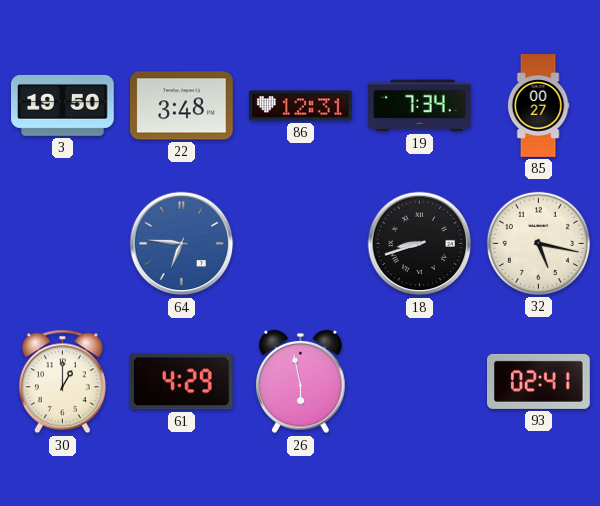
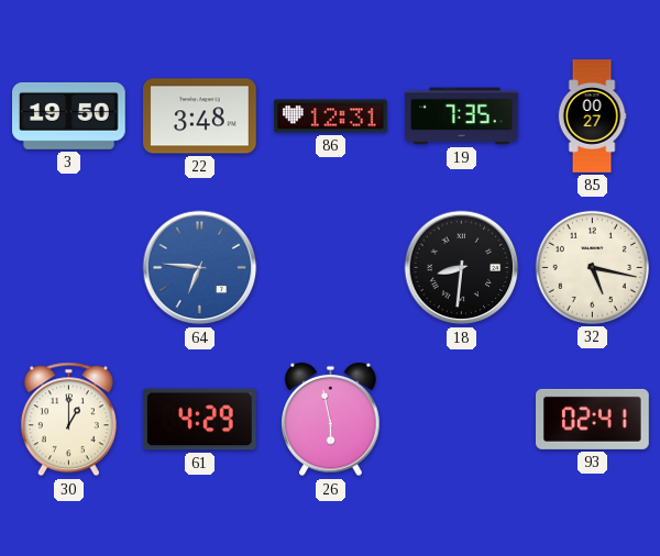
19: 7:34 -> 7:35
18: 8:42 -> 8:31
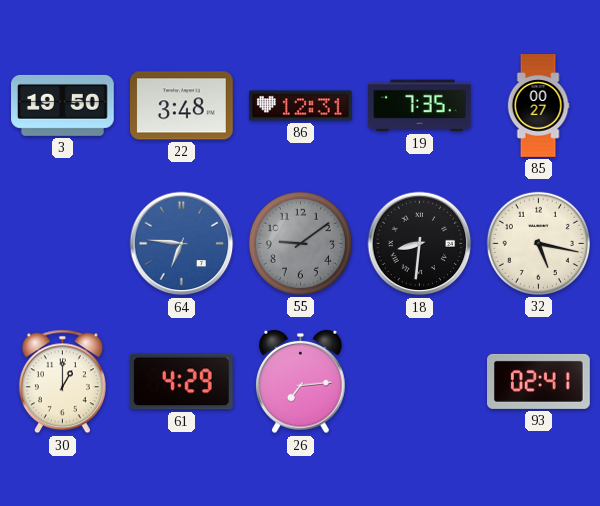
55: none -> 9:09
26: 5:58 -> 7:14
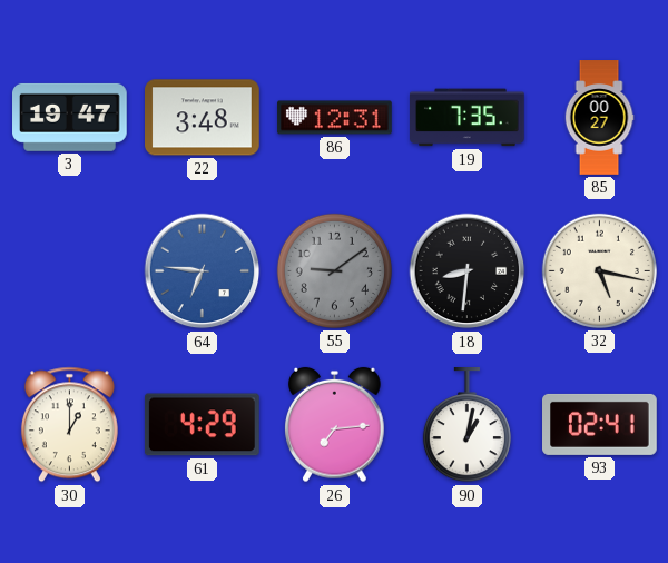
3: 19:50 -> 19:47
90: none -> 1:02
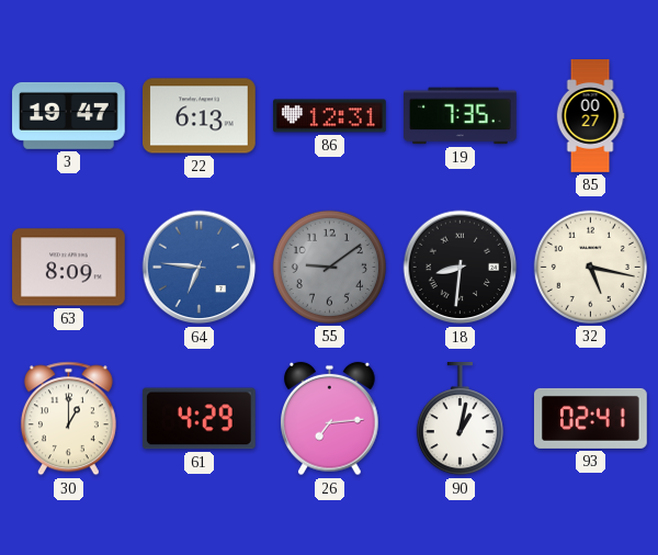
22: 3:48 -> 6:13
63: none -> 8:09
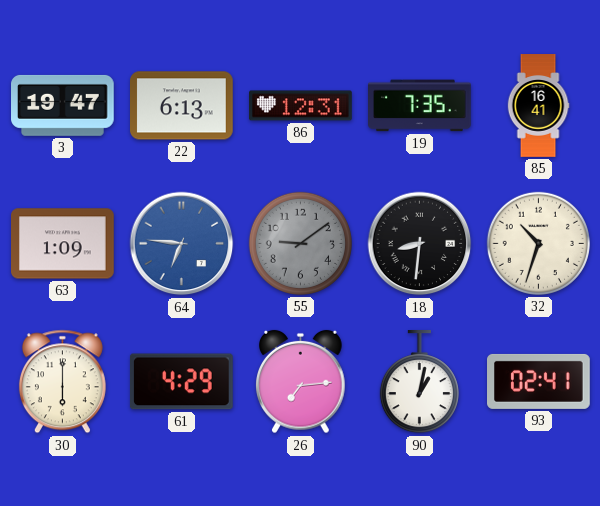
85: 00:27 -> 16:41
63: 8:09 -> 1:09
32: 5:17 -> 10:33
30: 1:00 -> 6:00
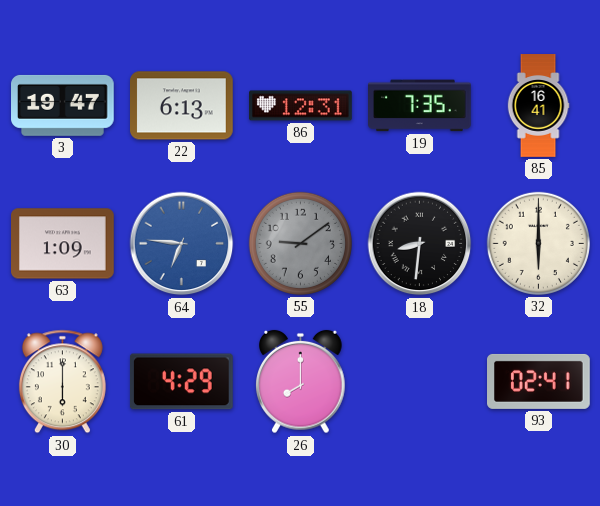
32: 10:33 -> 6:00
26: 7:14 -> 8:00
90: 1:02 -> none
